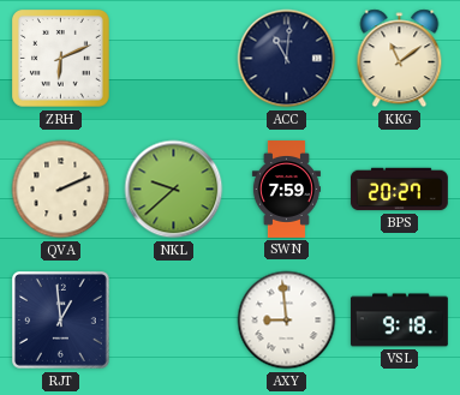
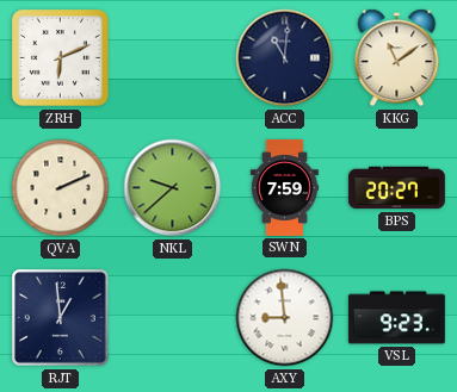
VSL: 9:18 -> 9:23
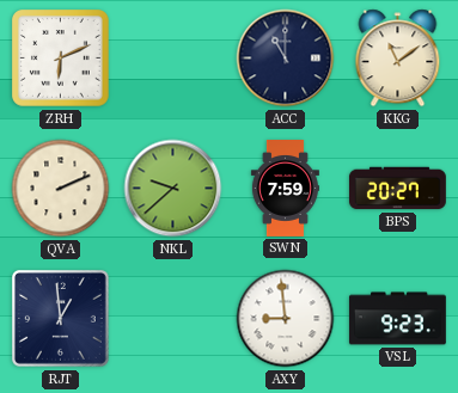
ACC: 11:01 -> 11:00
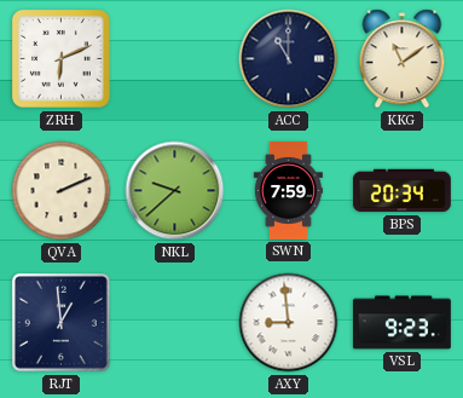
BPS: 20:27 -> 20:34
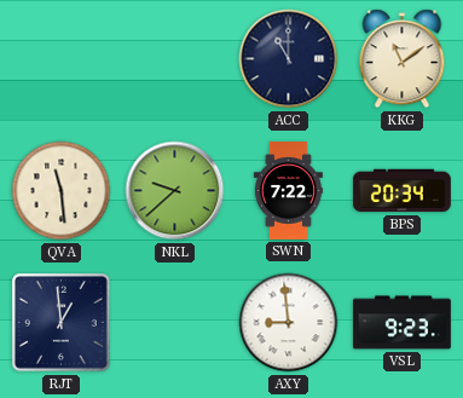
ZRH: 6:11 -> none
QVA: 2:11 -> 11:29
SWN: 7:59 -> 7:22
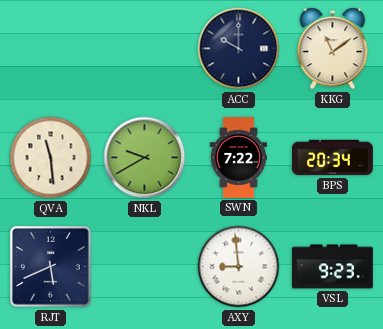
ACC: 11:00 -> 10:00
NKL: 9:38 -> 9:40
RJT: 12:59 -> 5:41
